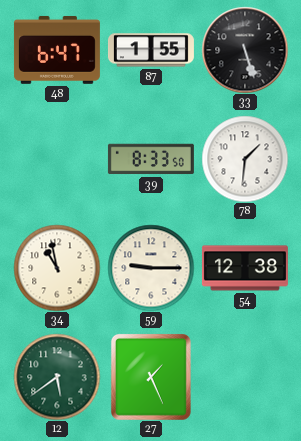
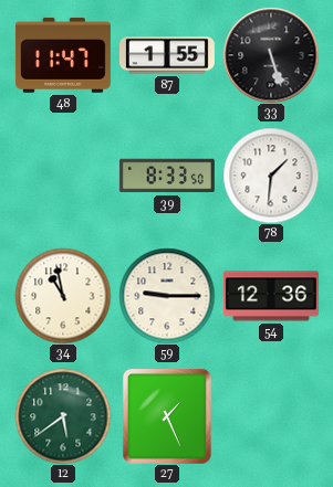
48: 6:47 -> 11:47
54: 12:38 -> 12:36
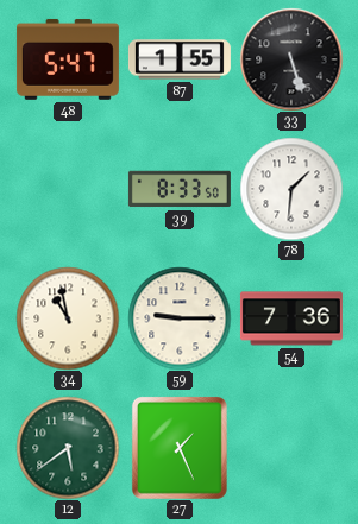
48: 11:47 -> 5:47
54: 12:36 -> 7:36
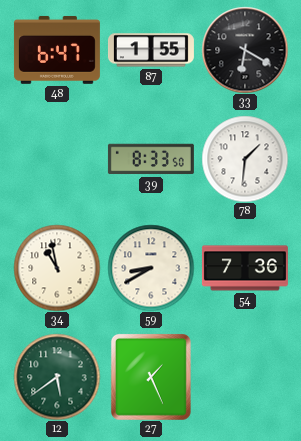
48: 5:47 -> 6:47
33: 5:27 -> 6:20
59: 9:15 -> 8:40
